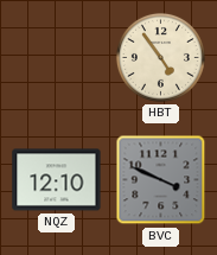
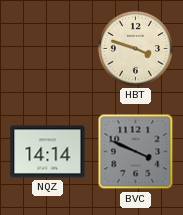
HBT: 4:54 -> 3:48
NQZ: 12:10 -> 14:14
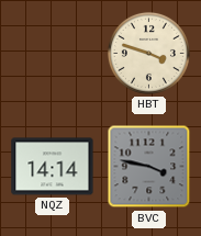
BVC: 3:49 -> 3:47
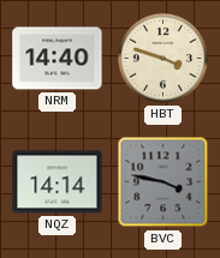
NRM: none -> 14:40
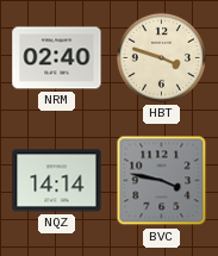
NRM: 14:40 -> 02:40
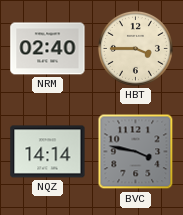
HBT: 3:48 -> 3:45
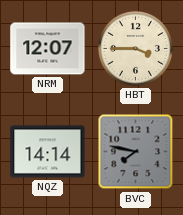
NRM: 02:40 -> 12:07
BVC: 3:47 -> 7:47
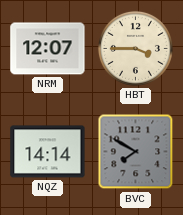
BVC: 7:47 -> 7:50
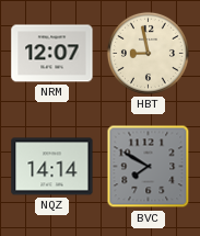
HBT: 3:45 -> 8:58
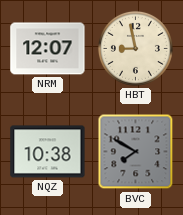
NQZ: 14:14 -> 10:38
